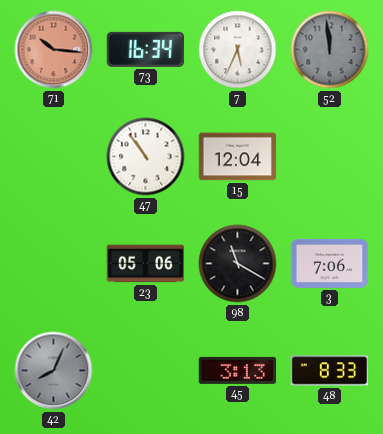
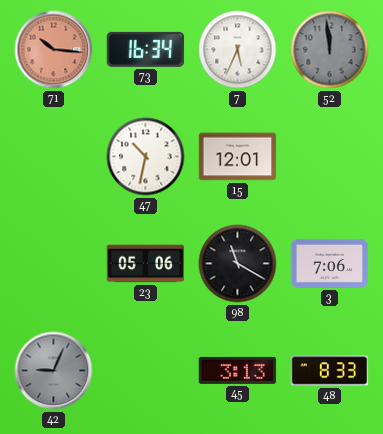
47: 10:54 -> 10:32
15: 12:04 -> 12:01
42: 8:04 -> 9:04
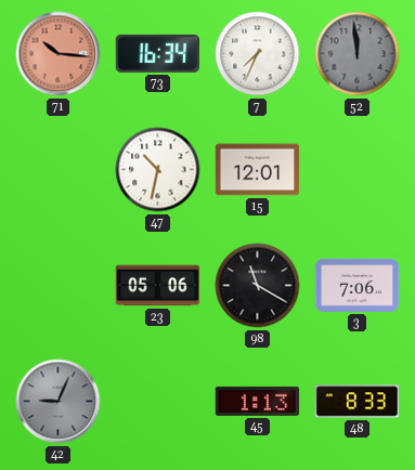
7: 5:34 -> 7:34
45: 3:13 -> 1:13
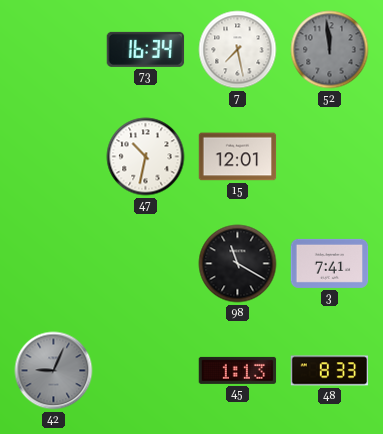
71: 10:16 -> none
7: 7:34 -> 7:28
23: 05:06 -> none
3: 7:06 -> 7:41
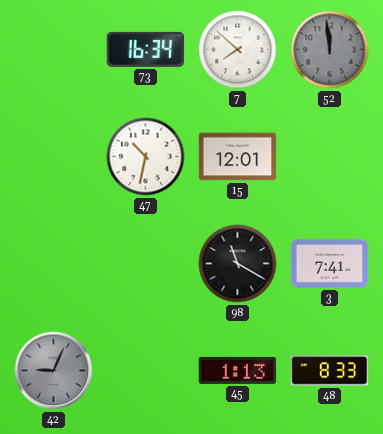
7: 7:28 -> 7:52
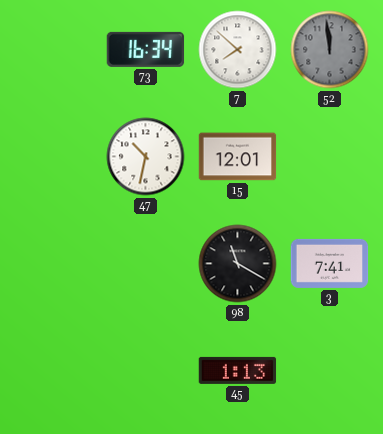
42: 9:04 -> none
48: 8:33 -> none
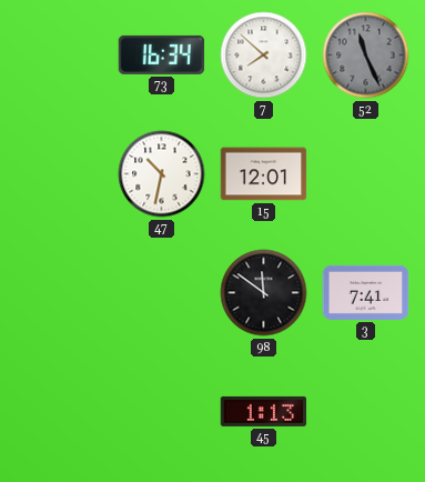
52: 11:59 -> 11:26
98: 11:20 -> 11:51
